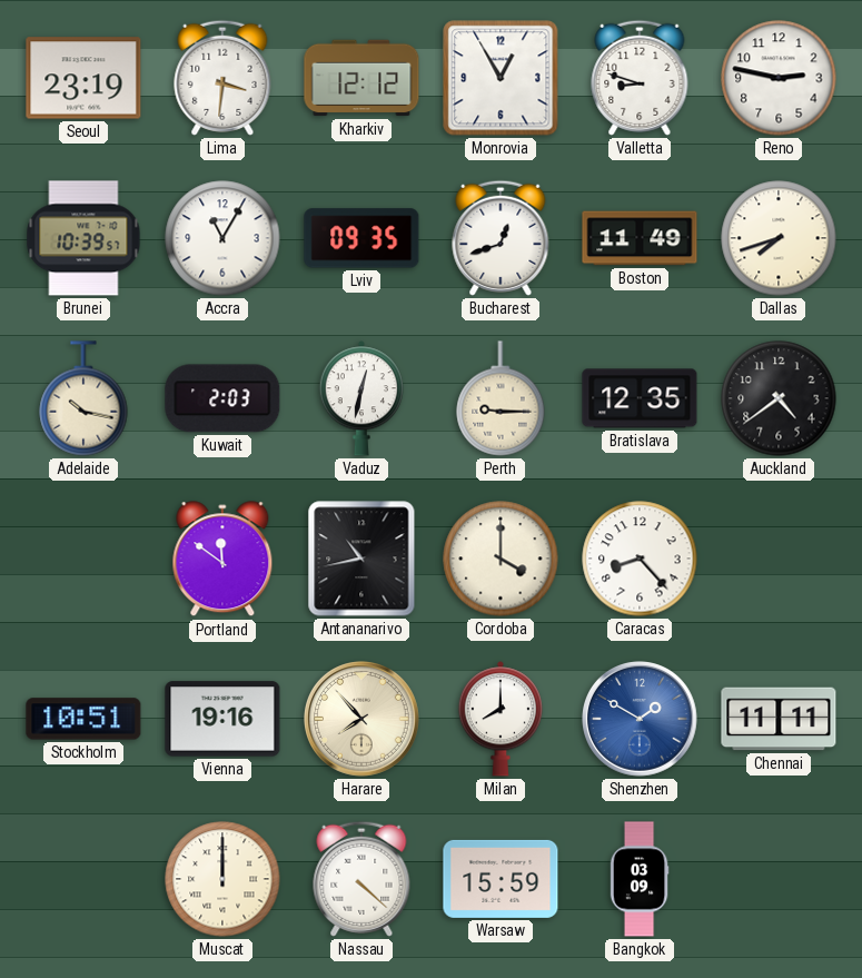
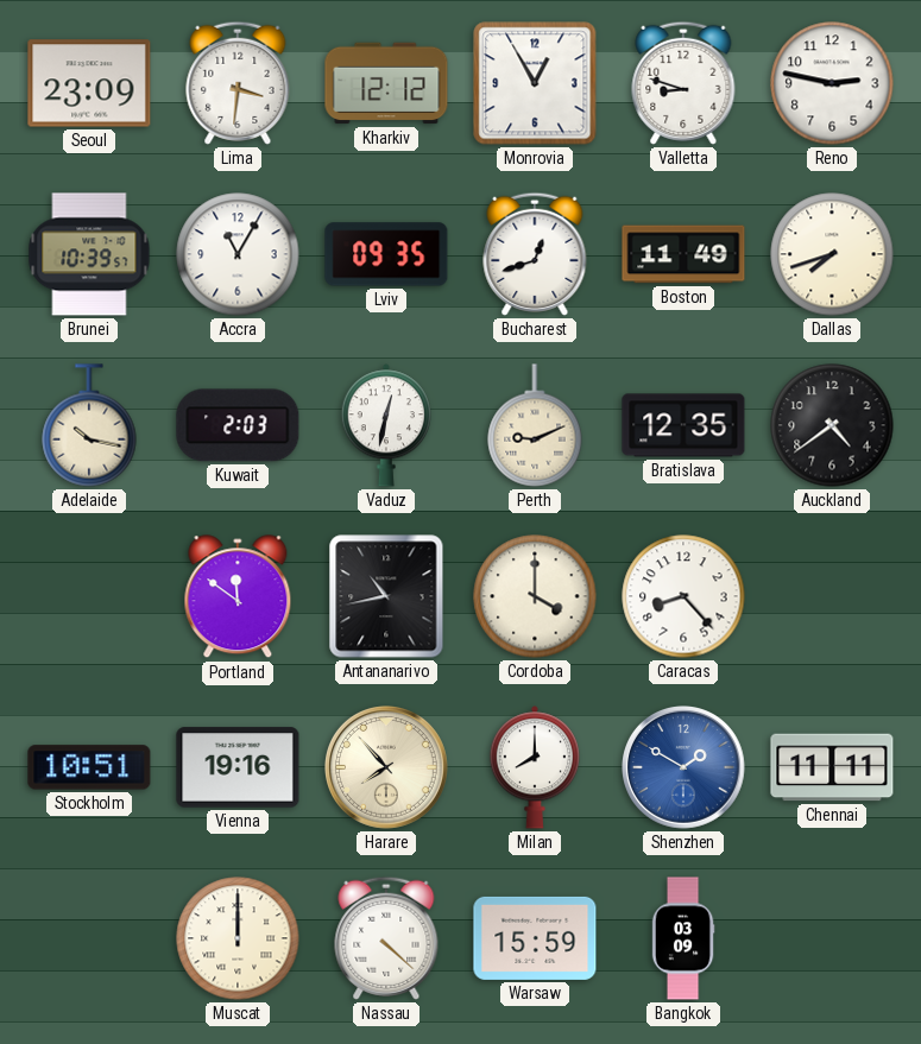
Seoul: 23:19 -> 23:09
Perth: 9:15 -> 9:11
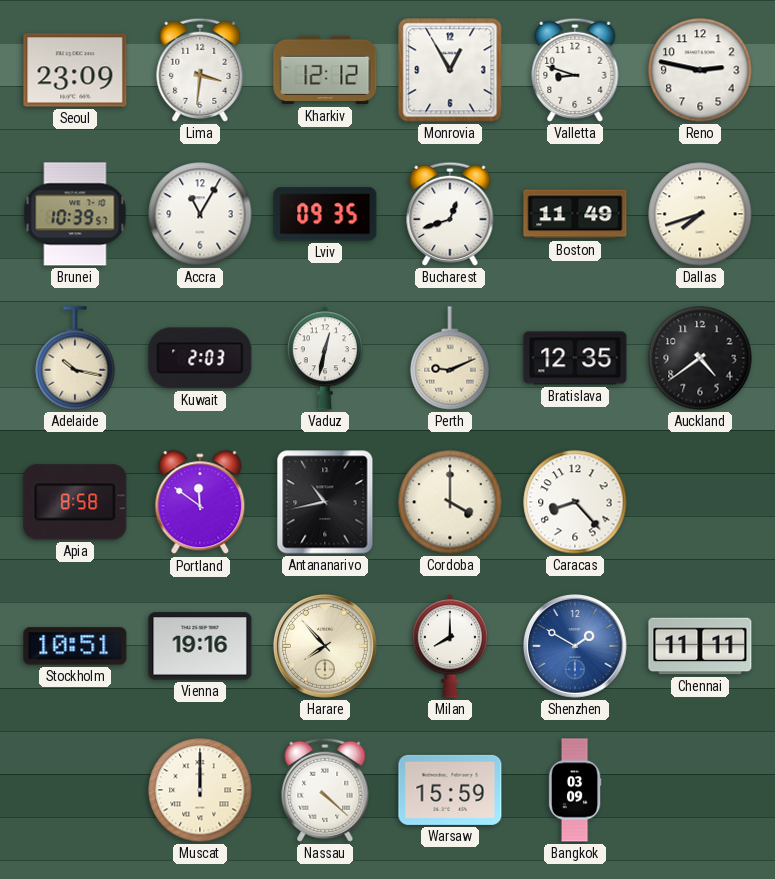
Apia: none -> 8:58
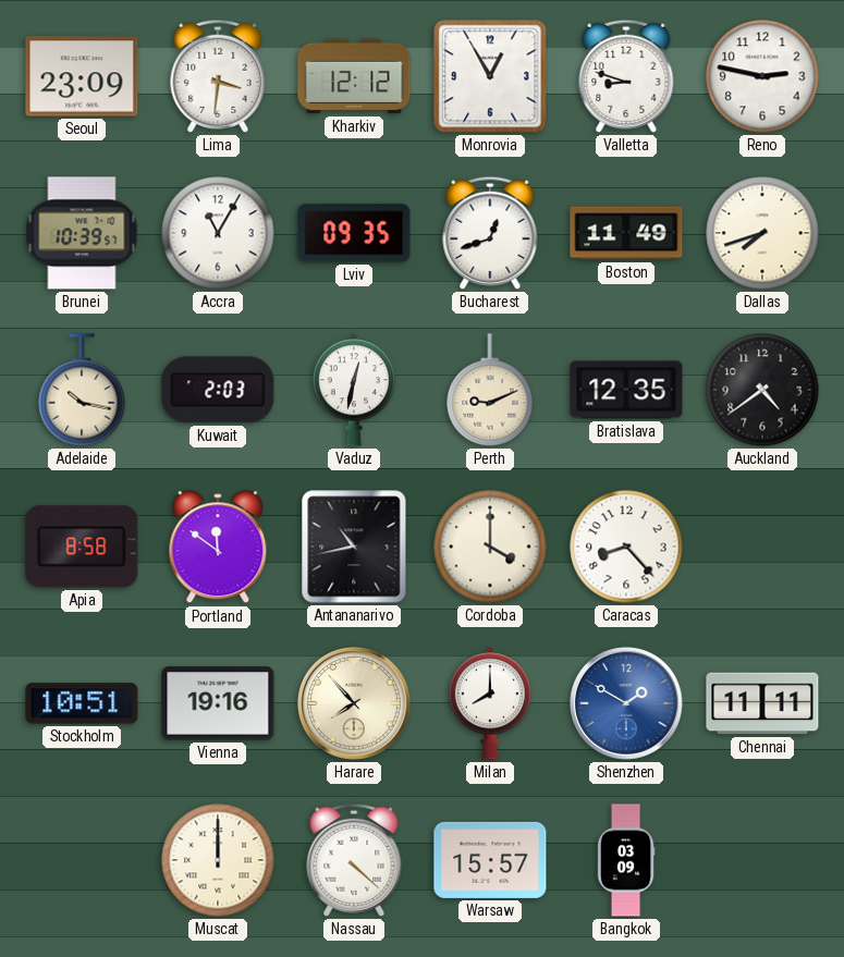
Warsaw: 15:59 -> 15:57
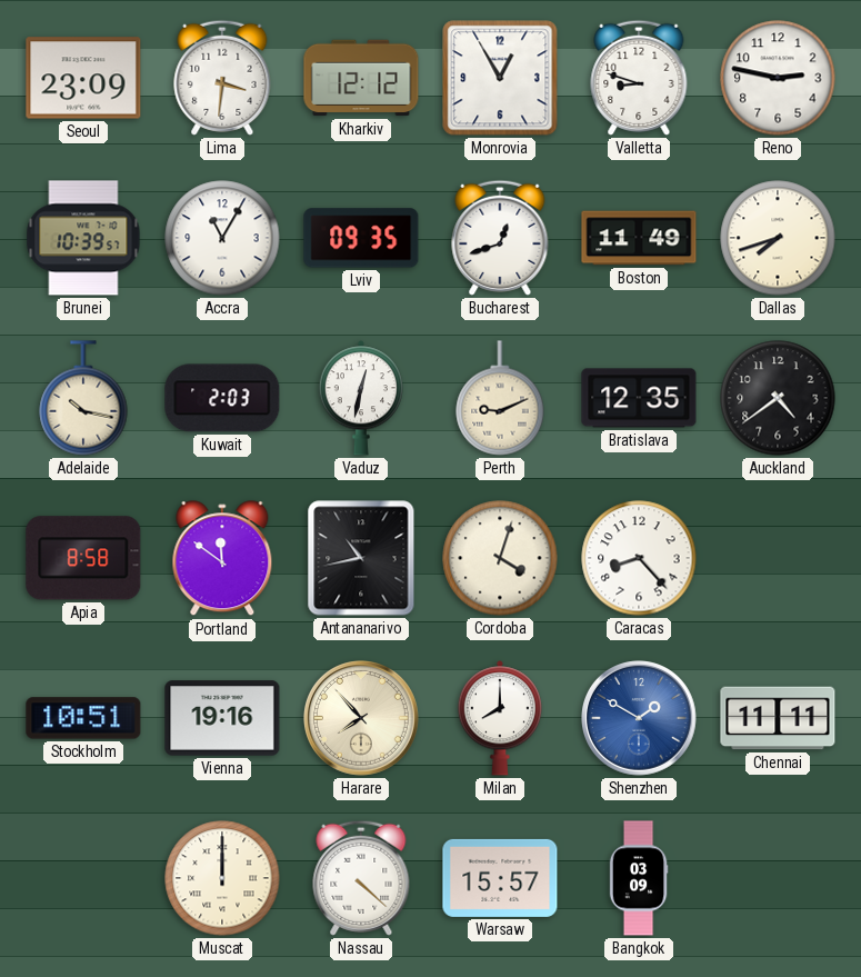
Cordoba: 4:00 -> 4:03
